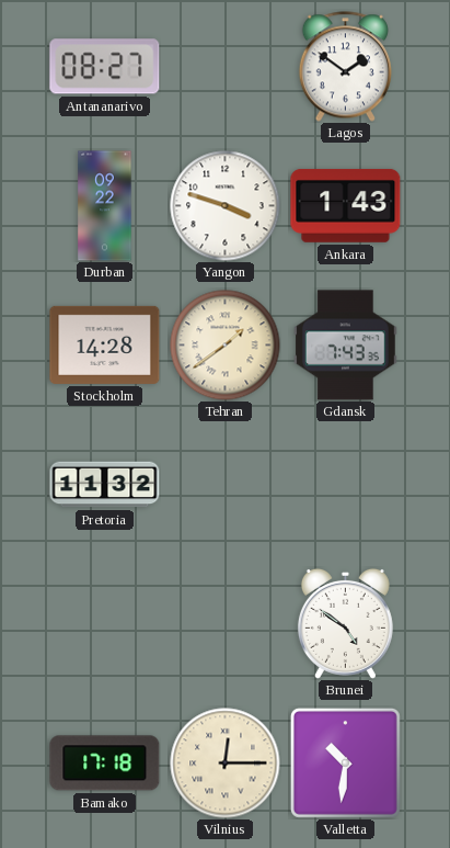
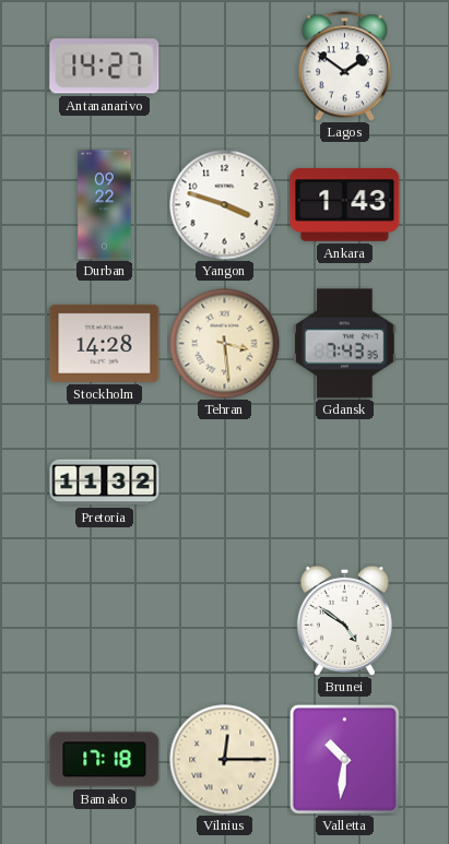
Antananarivo: 08:27 -> 14:27
Tehran: 1:39 -> 3:29
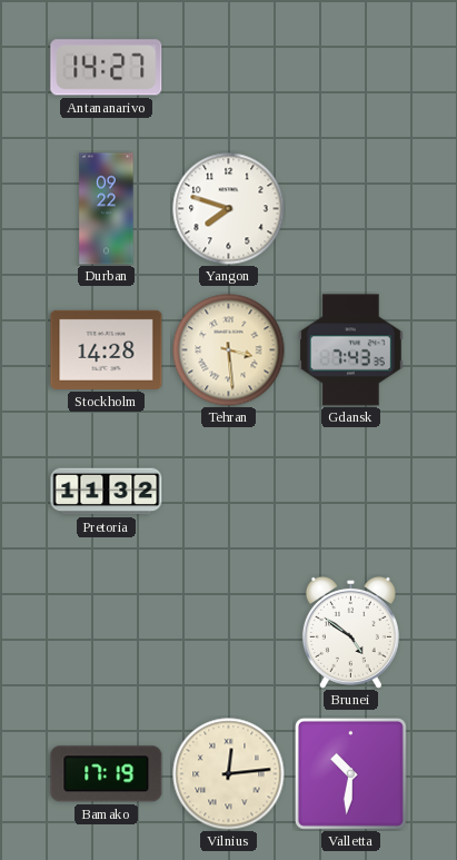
Lagos: 1:51 -> none
Yangon: 3:48 -> 7:48
Ankara: 1:43 -> none
Bamako: 17:18 -> 17:19
Vilnius: 12:15 -> 12:14
